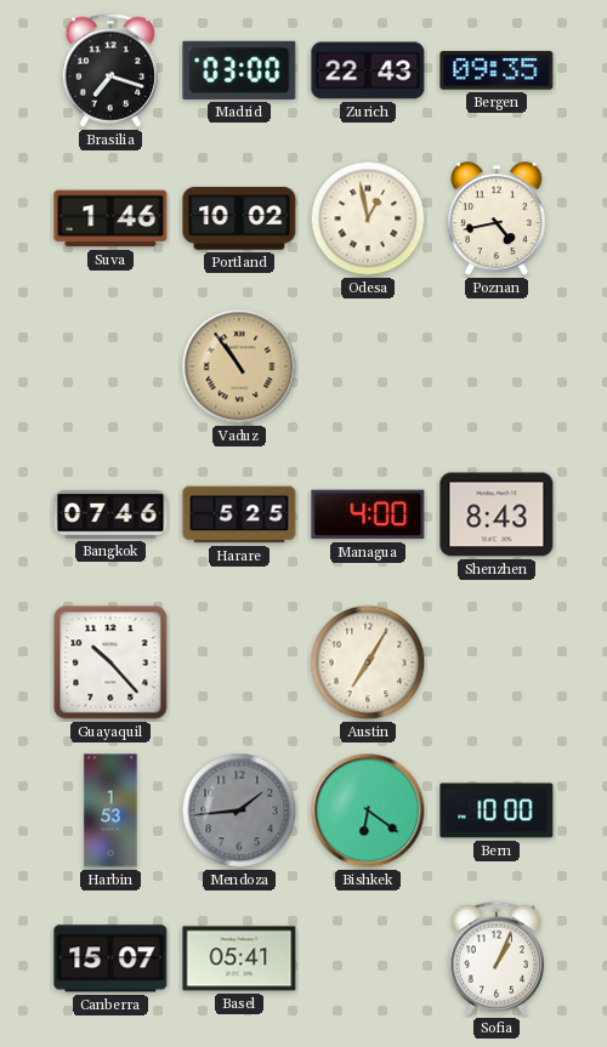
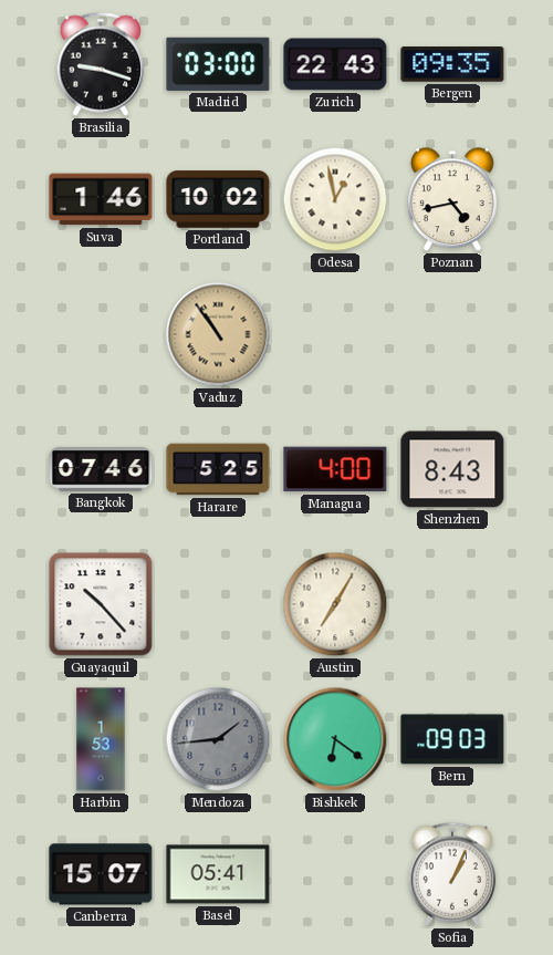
Brasilia: 7:18 -> 9:18
Bern: 10:00 -> 09:03
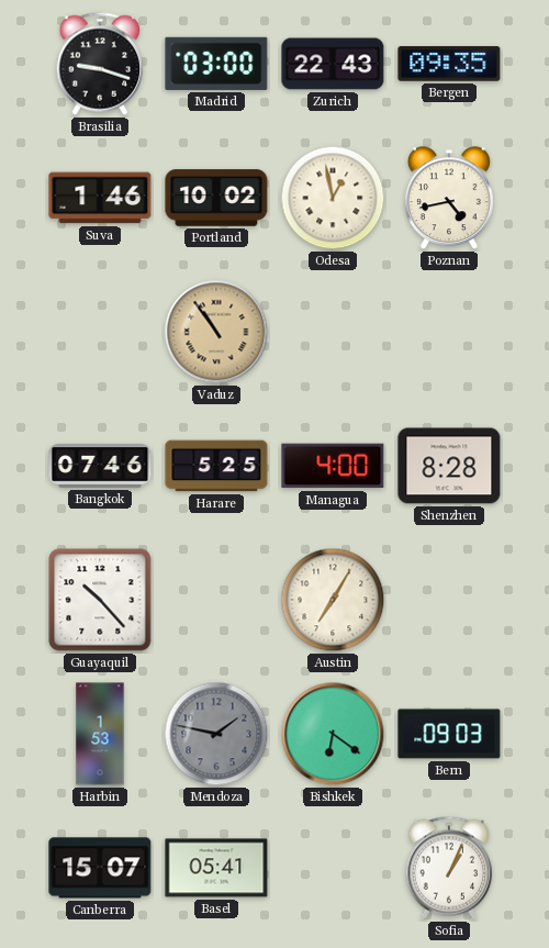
Shenzhen: 8:43 -> 8:28
Mendoza: 1:44 -> 1:47
